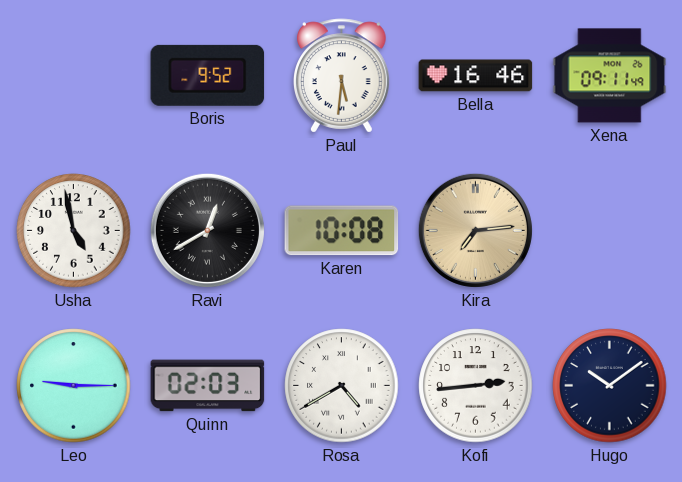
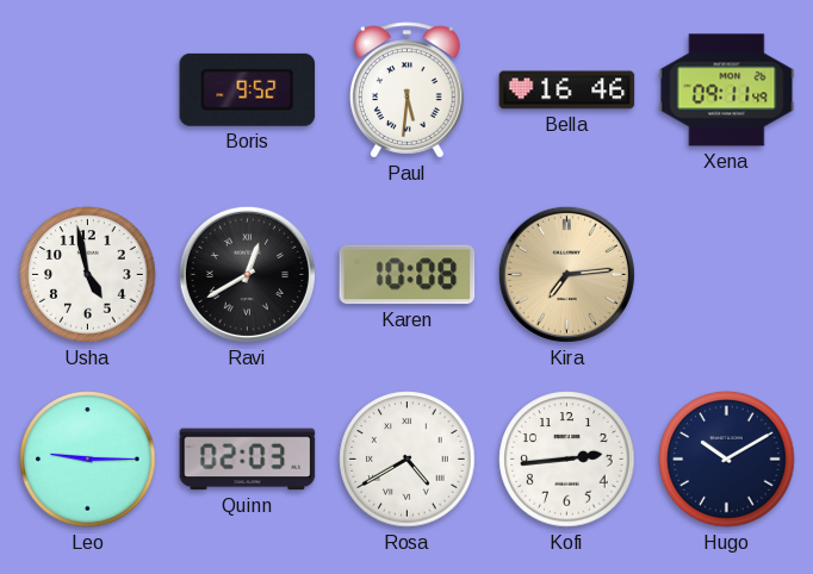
Hugo: 10:09 -> 10:10
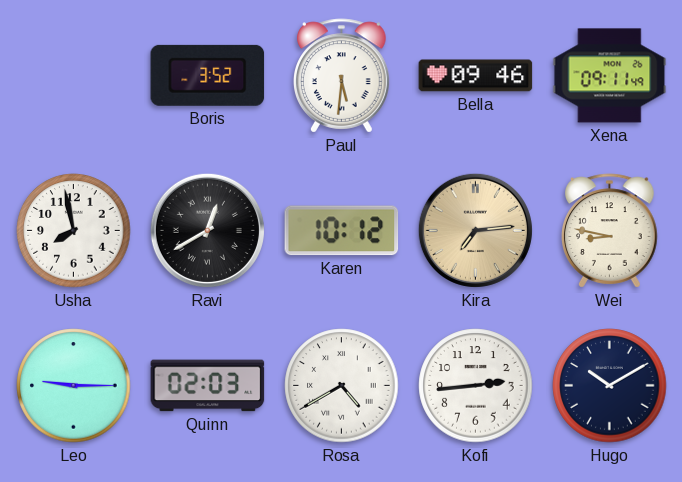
Boris: 9:52 -> 3:52
Bella: 16:46 -> 09:46
Usha: 4:58 -> 7:58
Karen: 10:08 -> 10:12
Wei: none -> 8:47
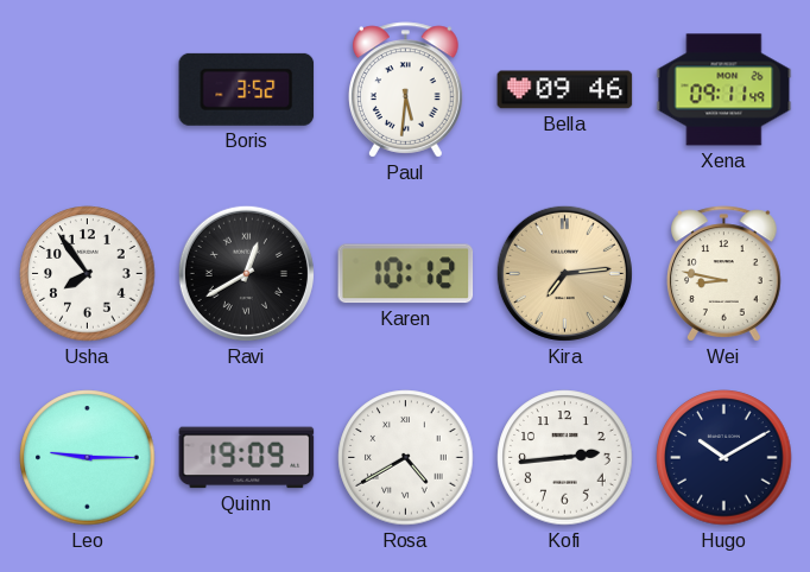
Usha: 7:58 -> 7:54
Quinn: 02:03 -> 19:09
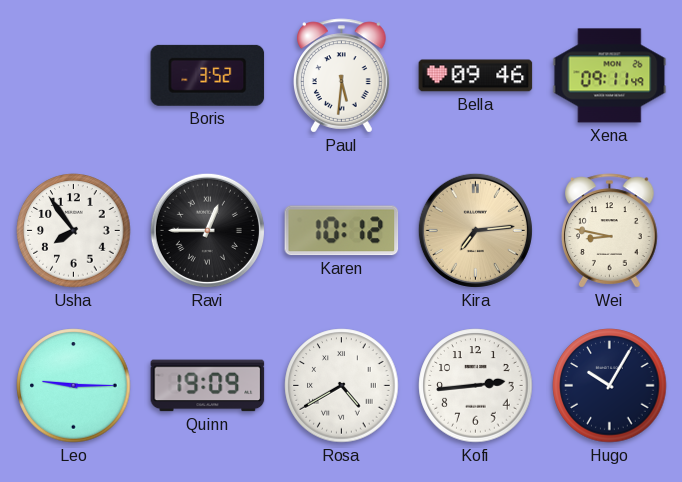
Ravi: 12:40 -> 12:45
Hugo: 10:10 -> 10:05
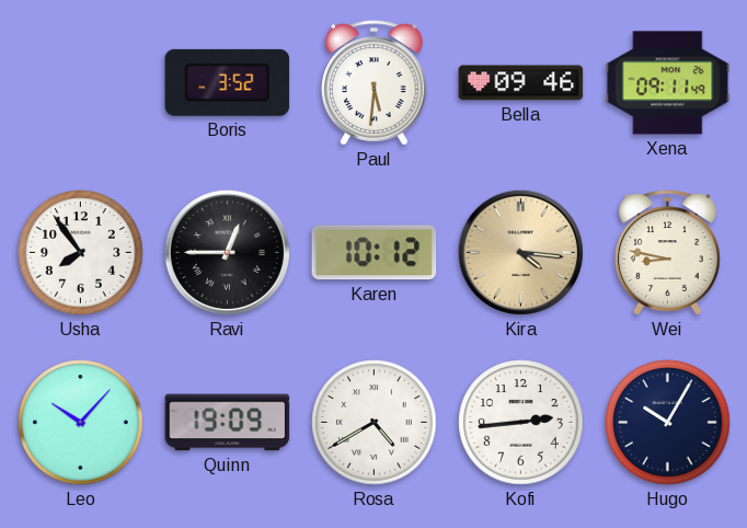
Kira: 7:14 -> 4:16
Leo: 9:15 -> 10:07
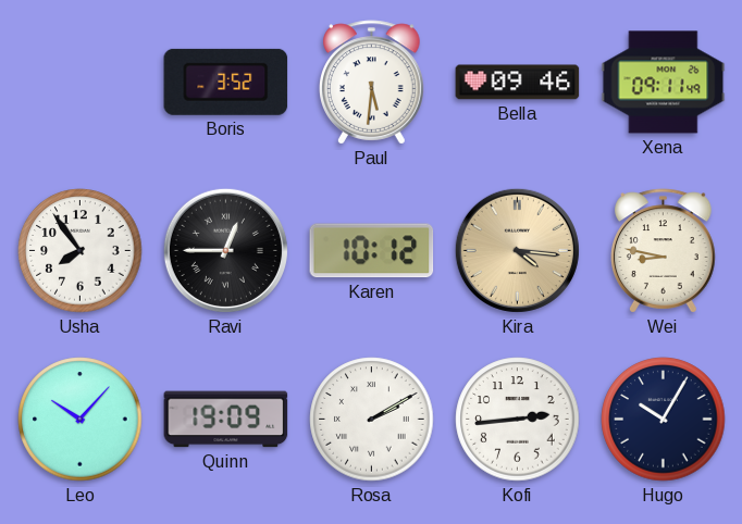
Rosa: 4:40 -> 2:10
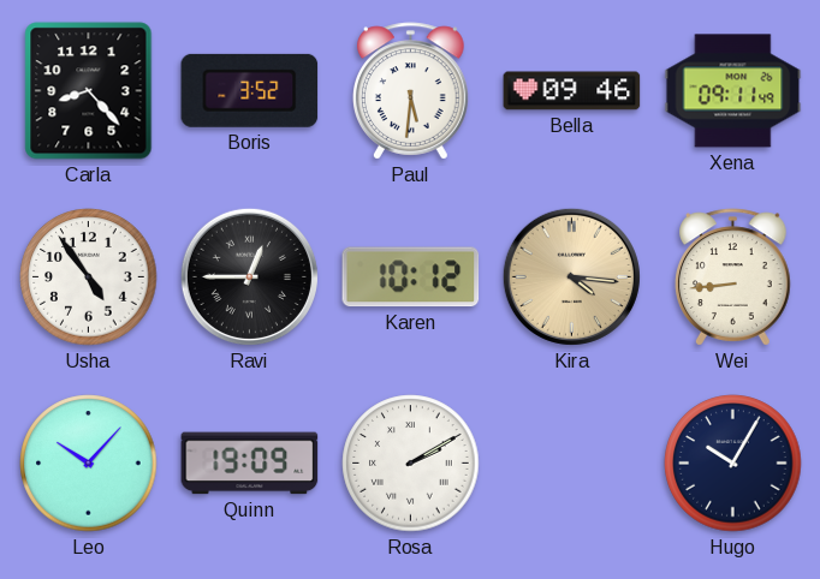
Carla: none -> 8:23
Usha: 7:54 -> 4:54
Wei: 8:47 -> 8:44
Kofi: 2:44 -> none
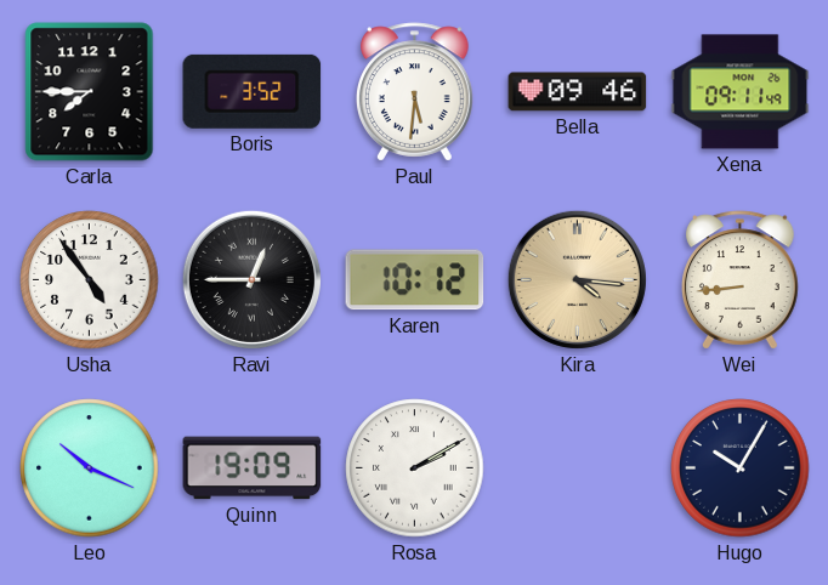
Carla: 8:23 -> 7:45
Leo: 10:07 -> 10:19
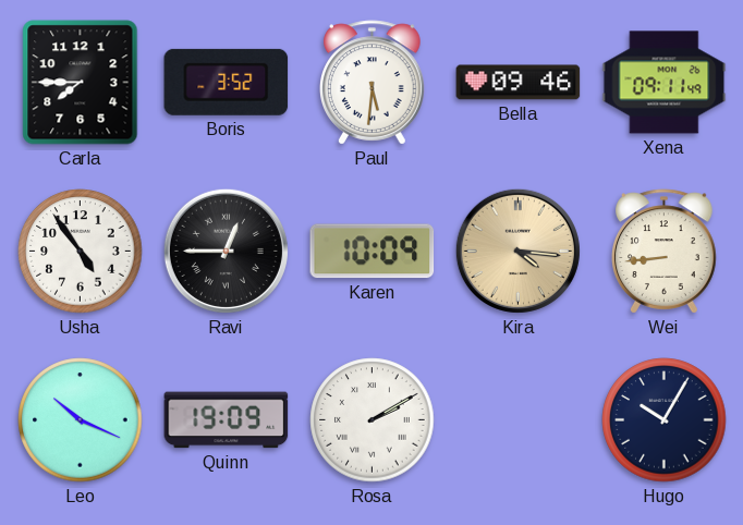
Karen: 10:12 -> 10:09
